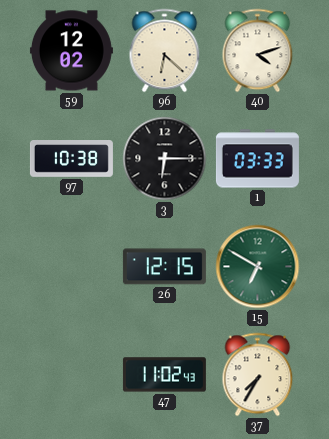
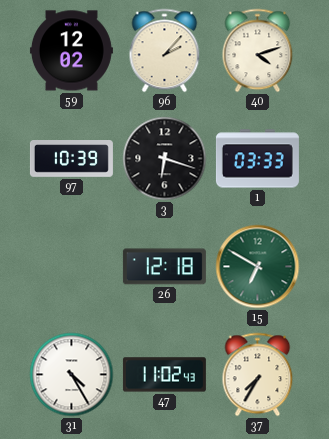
96: 6:22 -> 2:07
97: 10:38 -> 10:39
3: 6:15 -> 6:18
26: 12:15 -> 12:18
31: none -> 4:25
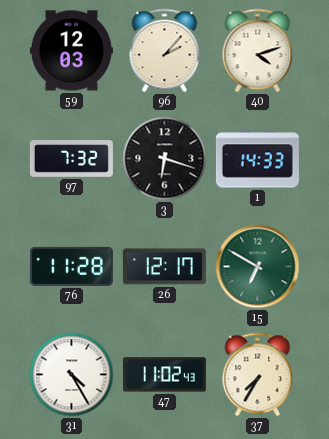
59: 12:02 -> 12:03
97: 10:39 -> 7:32
1: 03:33 -> 14:33
76: none -> 11:28
26: 12:18 -> 12:17
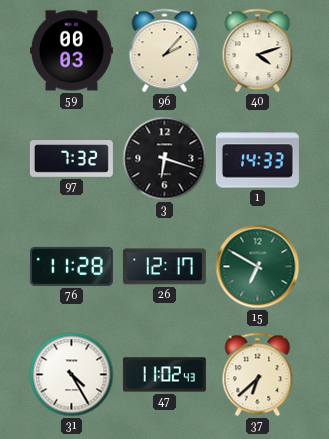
59: 12:03 -> 00:03
37: 7:35 -> 6:38
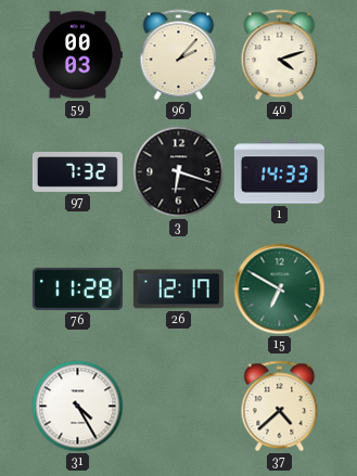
47: 11:02 -> none
37: 6:38 -> 4:38
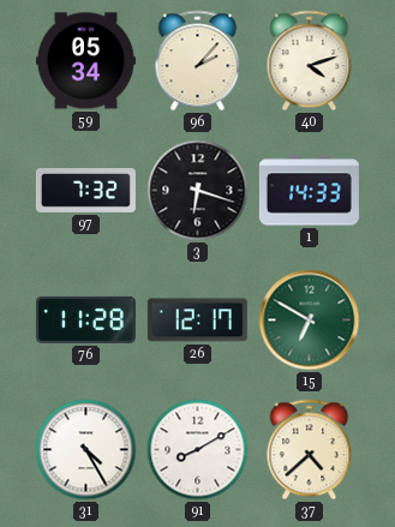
59: 00:03 -> 05:34
91: none -> 8:10
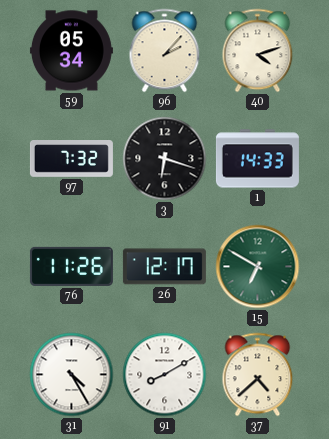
76: 11:28 -> 11:26
